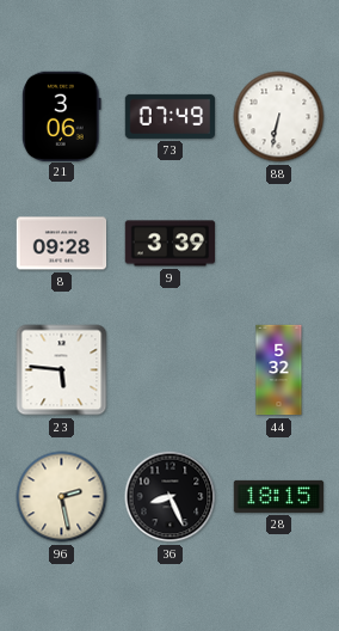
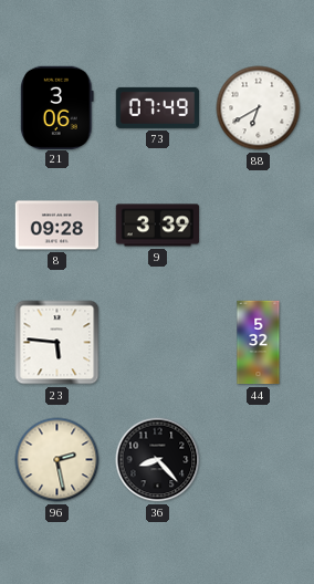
88: 6:32 -> 6:40
36: 8:26 -> 8:23
28: 18:15 -> none
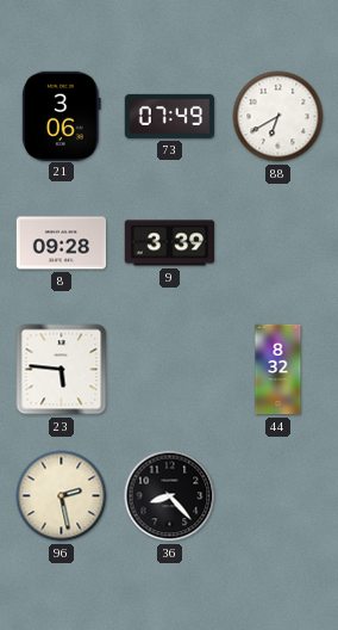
44: 5:32 -> 8:32
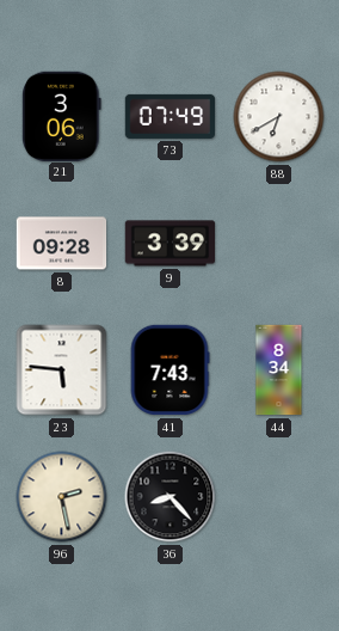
41: none -> 7:43
44: 8:32 -> 8:34
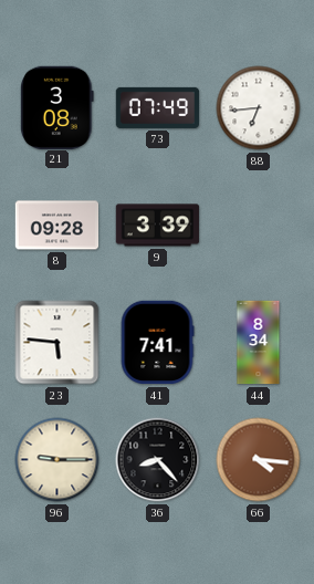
21: 3:06 -> 3:08
88: 6:40 -> 6:44
41: 7:43 -> 7:41
96: 2:28 -> 9:15
66: none -> 4:16
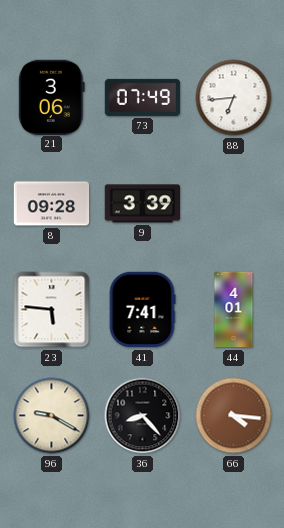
21: 3:08 -> 3:06
44: 8:34 -> 4:01
96: 9:15 -> 9:20
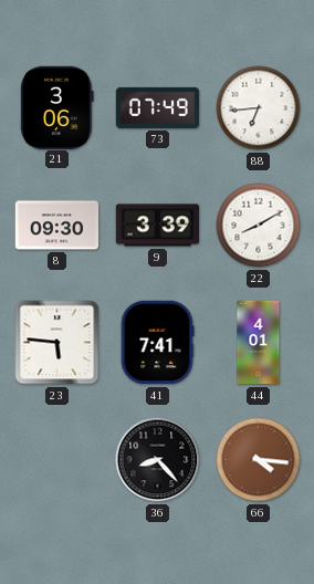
8: 09:28 -> 09:30
22: none -> 8:10
96: 9:20 -> none
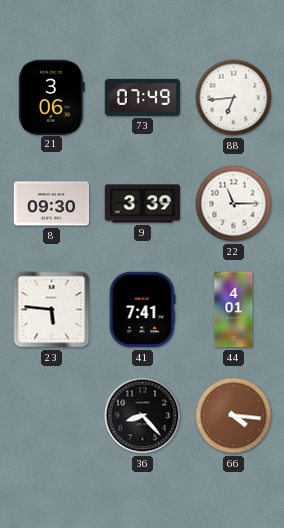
22: 8:10 -> 11:15
